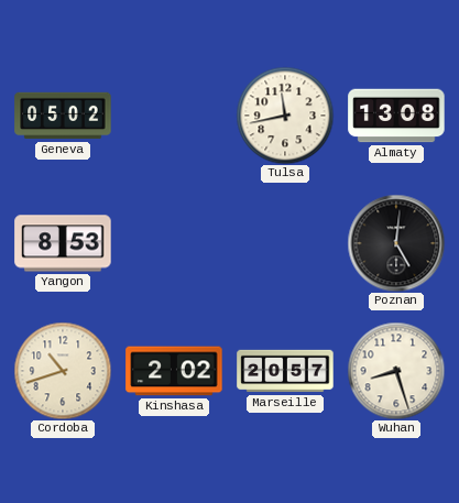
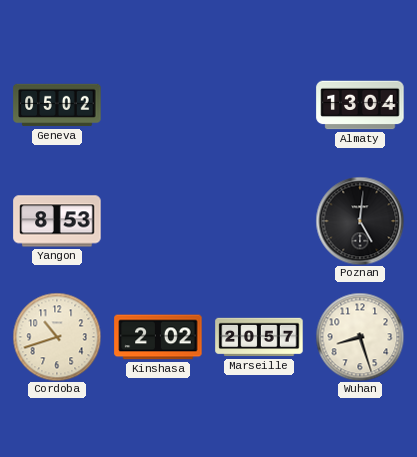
Tulsa: 11:43 -> none
Almaty: 13:08 -> 13:04
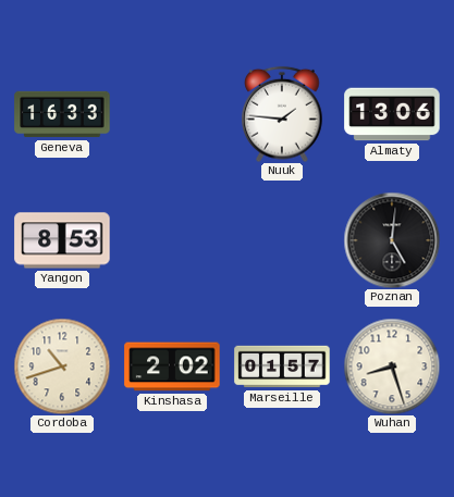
Geneva: 05:02 -> 16:33
Nuuk: none -> 1:46
Almaty: 13:04 -> 13:06
Marseille: 20:57 -> 01:57
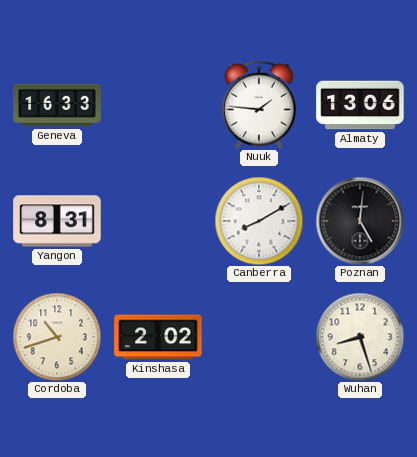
Yangon: 8:53 -> 8:31
Canberra: none -> 8:10
Marseille: 01:57 -> none
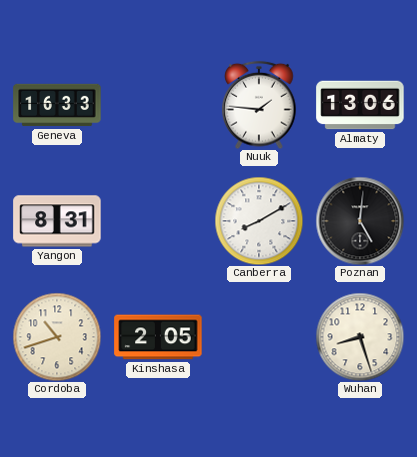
Kinshasa: 2:02 -> 2:05
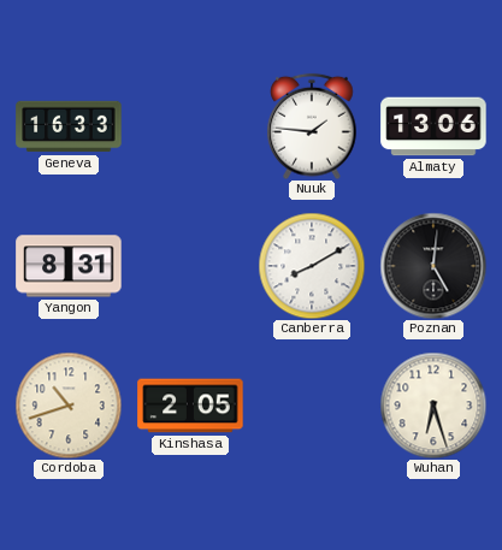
Wuhan: 8:27 -> 6:27
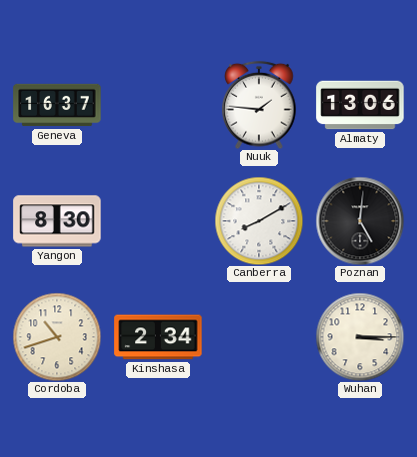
Geneva: 16:33 -> 16:37
Yangon: 8:31 -> 8:30
Kinshasa: 2:05 -> 2:34
Wuhan: 6:27 -> 3:15
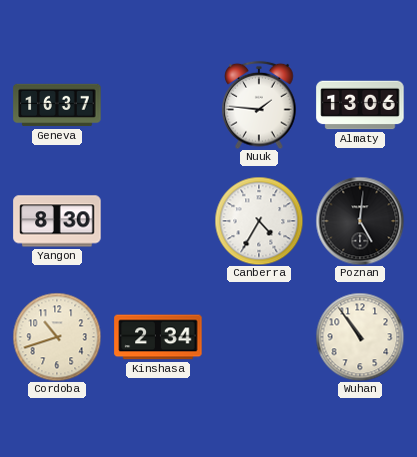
Canberra: 8:10 -> 4:35
Wuhan: 3:15 -> 10:54
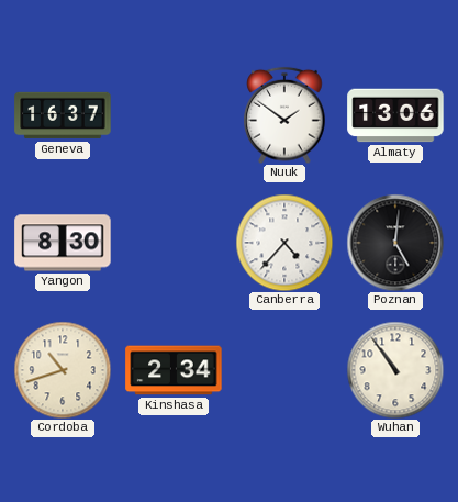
Nuuk: 1:46 -> 1:51
Canberra: 4:35 -> 4:37
